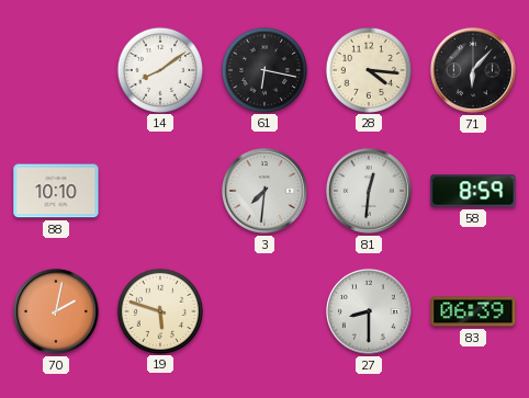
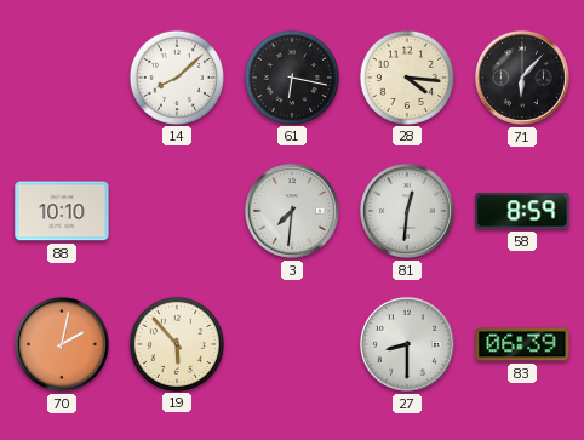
14: 8:09 -> 8:08
19: 5:48 -> 5:53
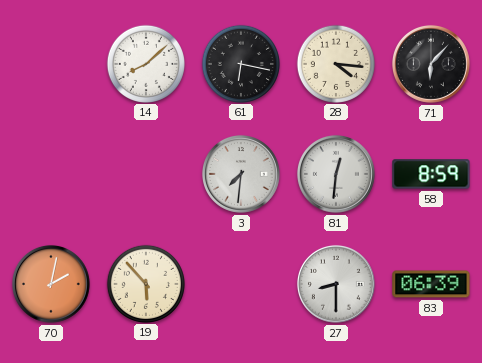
88: 10:10 -> none
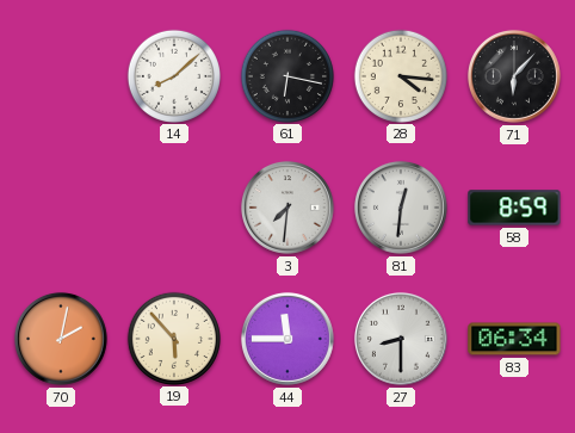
44: none -> 11:45
83: 06:39 -> 06:34
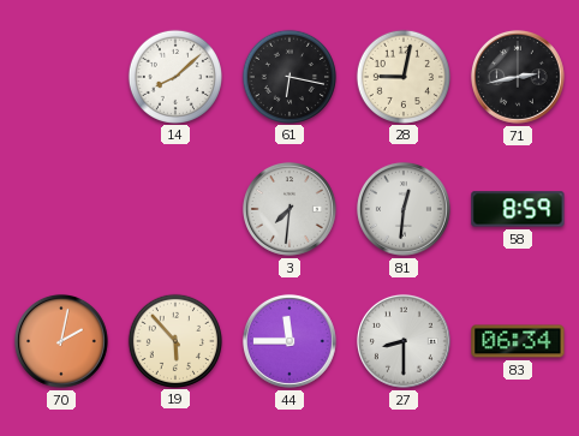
28: 4:16 -> 9:02
71: 6:07 -> 2:43
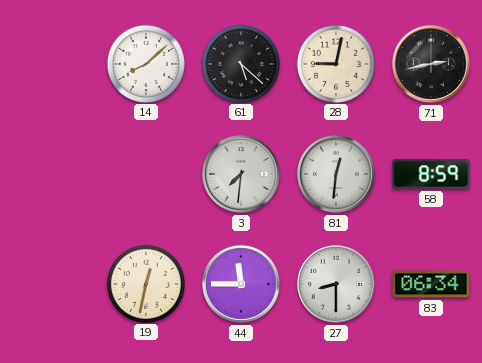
61: 6:17 -> 5:22
70: 2:02 -> none
19: 5:53 -> 12:32
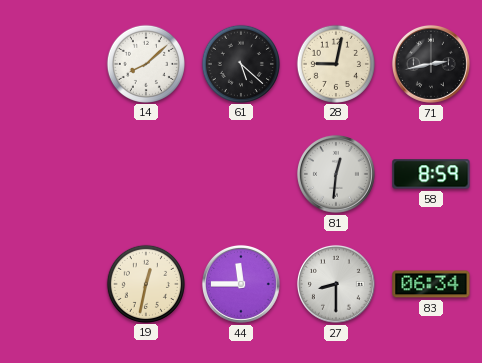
3: 7:31 -> none
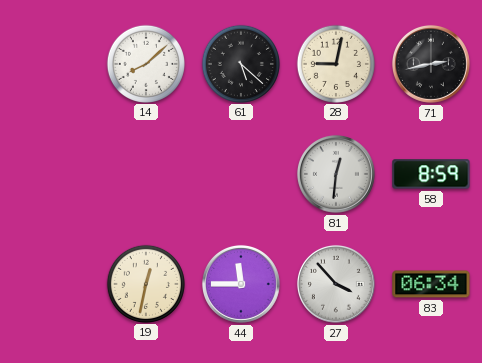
27: 8:30 -> 3:53
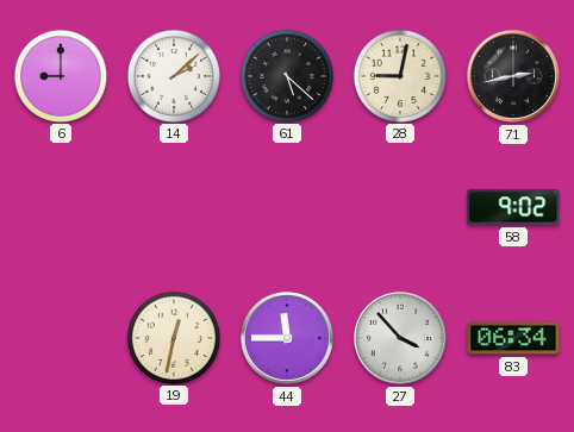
6: none -> 9:00
14: 8:08 -> 2:08
81: 12:31 -> none
58: 8:59 -> 9:02
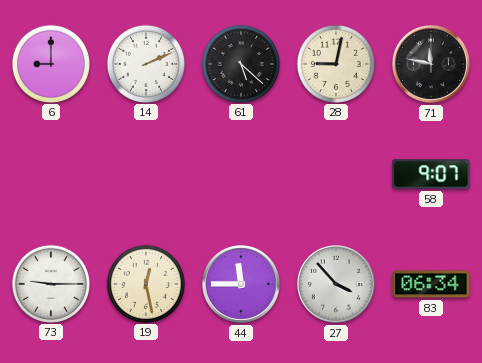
14: 2:08 -> 2:11
71: 2:43 -> 11:47
58: 9:02 -> 9:07
73: none -> 9:15
19: 12:32 -> 12:28
